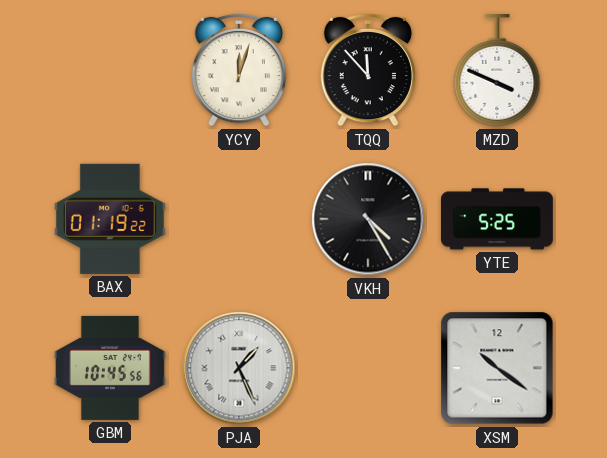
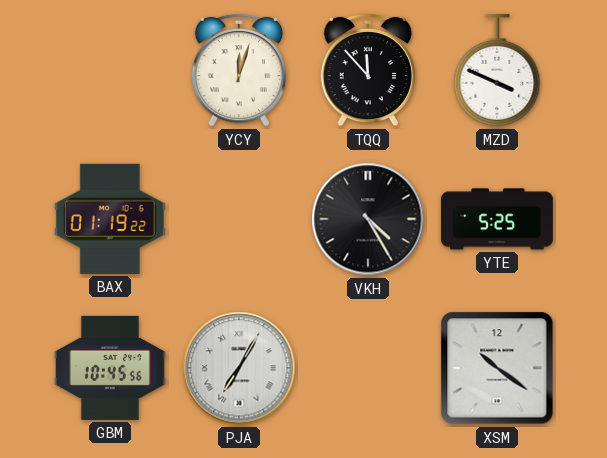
PJA: 1:26 -> 7:05
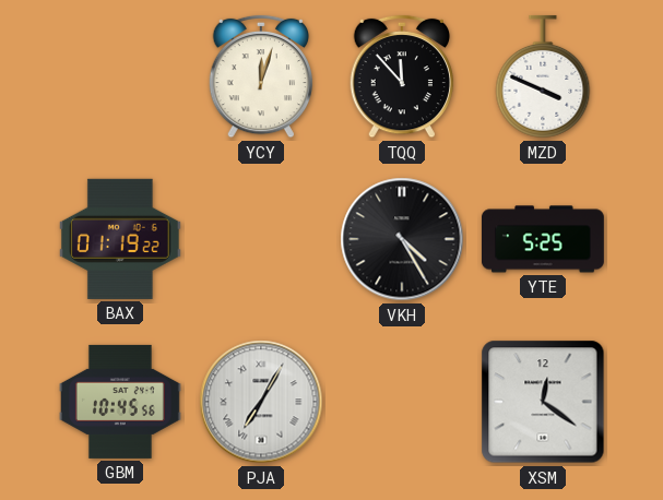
XSM: 10:21 -> 12:21
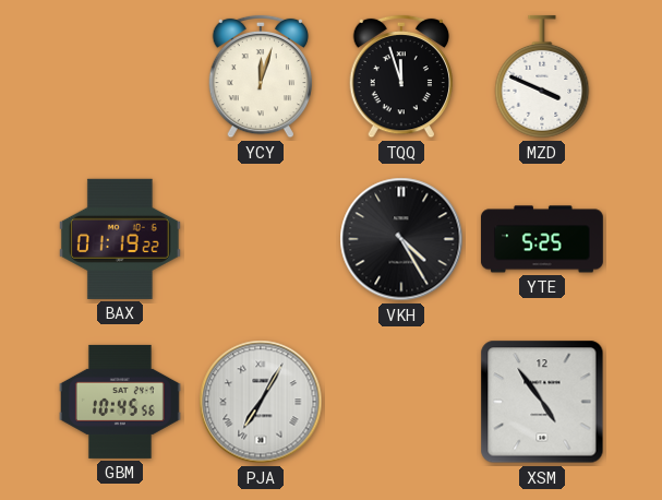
TQQ: 11:53 -> 11:57
XSM: 12:21 -> 4:54
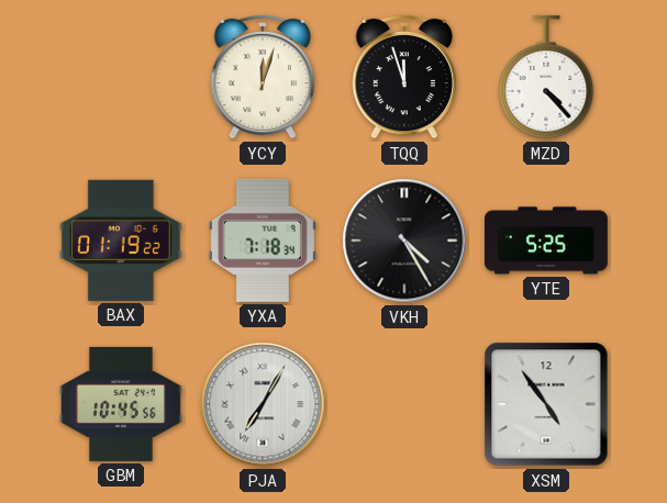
MZD: 3:49 -> 4:23
YXA: none -> 7:18
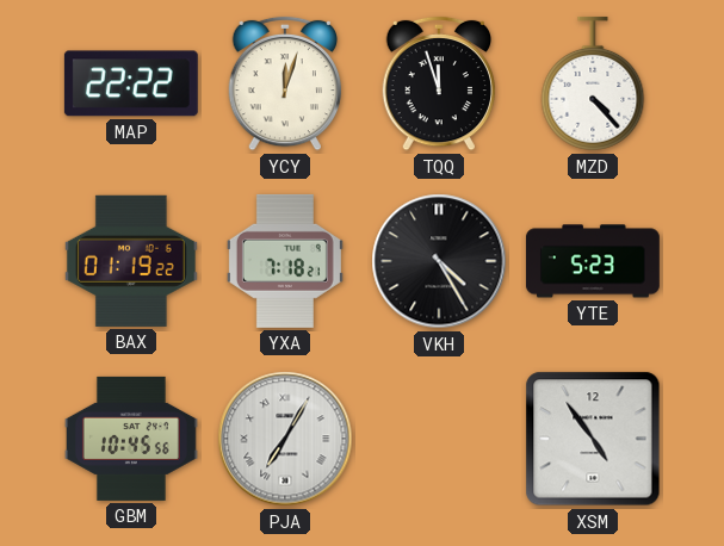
MAP: none -> 22:22
YXA: 7:18:34 -> 7:18:21
YTE: 5:25 -> 5:23
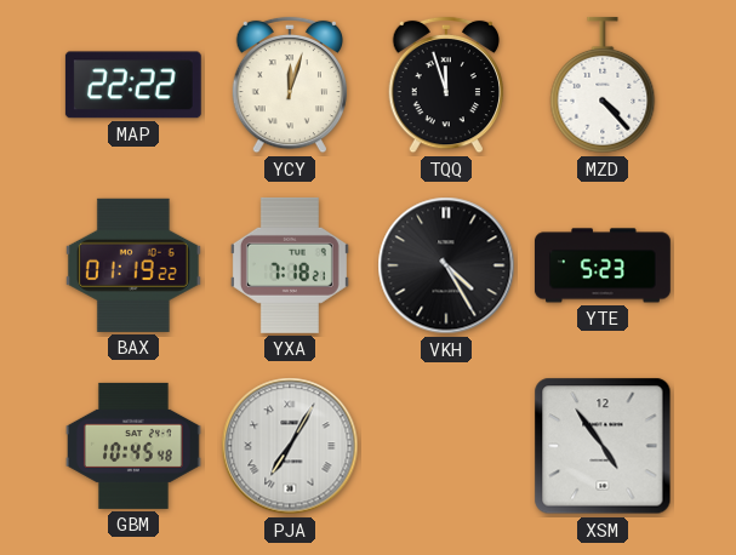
GBM: 10:45:56 -> 10:45:48
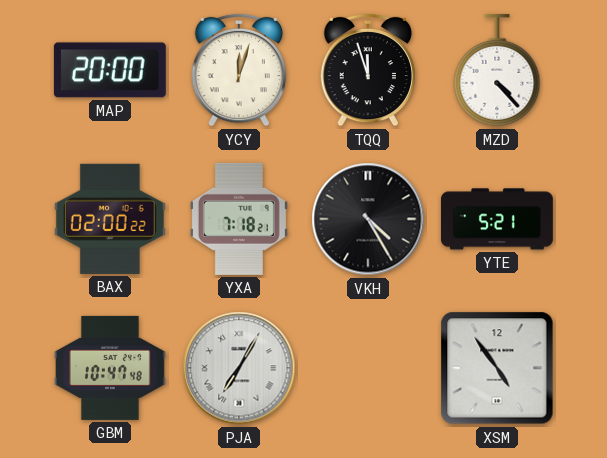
MAP: 22:22 -> 20:00
BAX: 01:19 -> 02:00
YTE: 5:23 -> 5:21
GBM: 10:45 -> 10:47
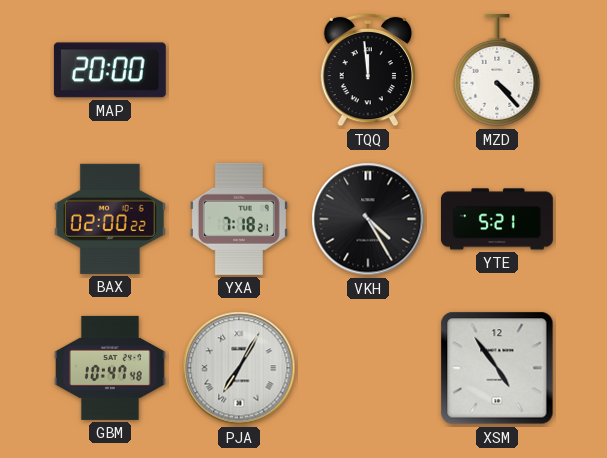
YCY: 12:03 -> none
TQQ: 11:57 -> 11:59
